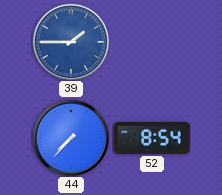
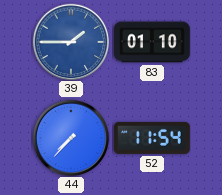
83: none -> 01:10
52: 8:54 -> 11:54
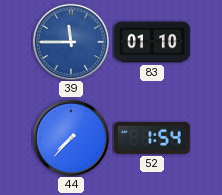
39: 1:45 -> 11:45
52: 11:54 -> 1:54
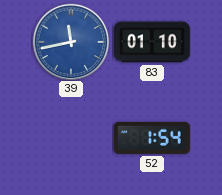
39: 11:45 -> 11:43
44: 7:37 -> none
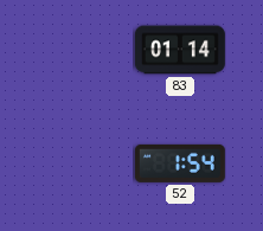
39: 11:43 -> none
83: 01:10 -> 01:14
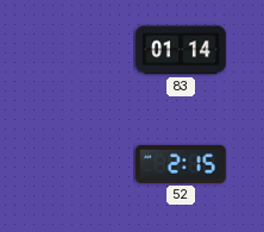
52: 1:54 -> 2:15
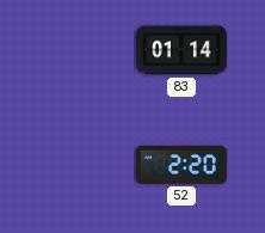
52: 2:15 -> 2:20
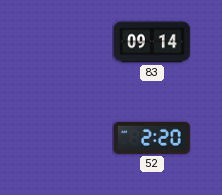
83: 01:14 -> 09:14
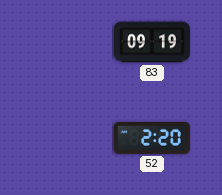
83: 09:14 -> 09:19
